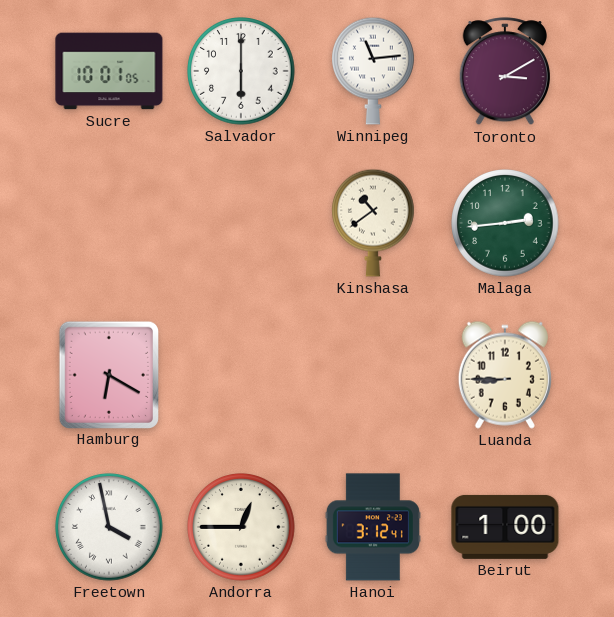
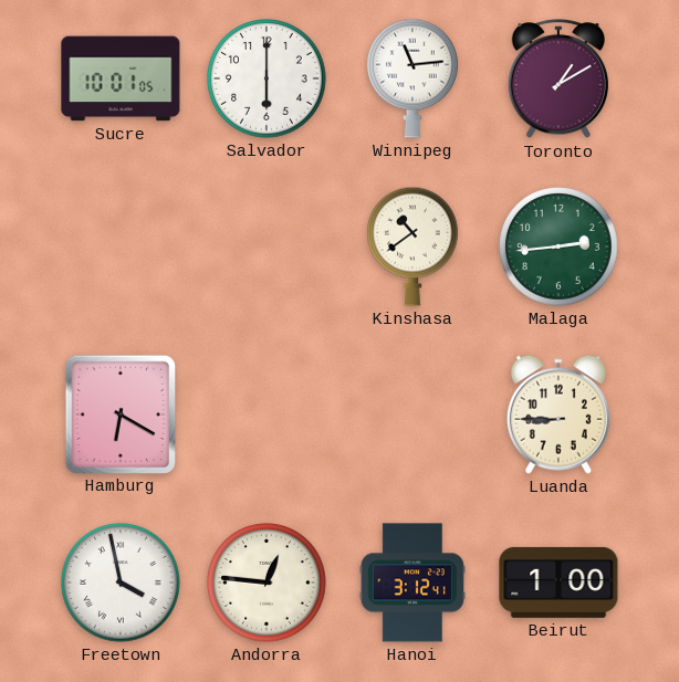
Toronto: 3:10 -> 1:10
Andorra: 12:45 -> 12:46
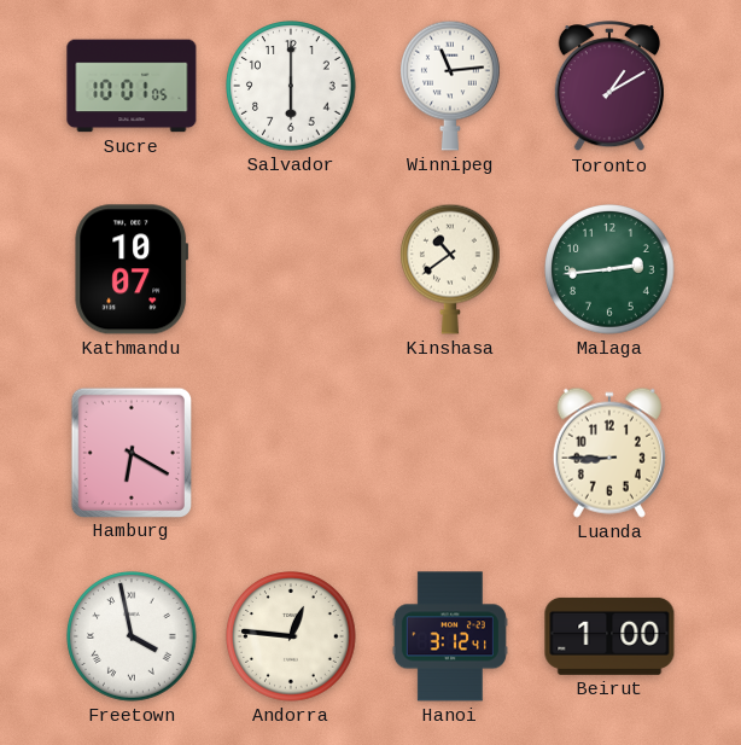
Kathmandu: none -> 10:07
